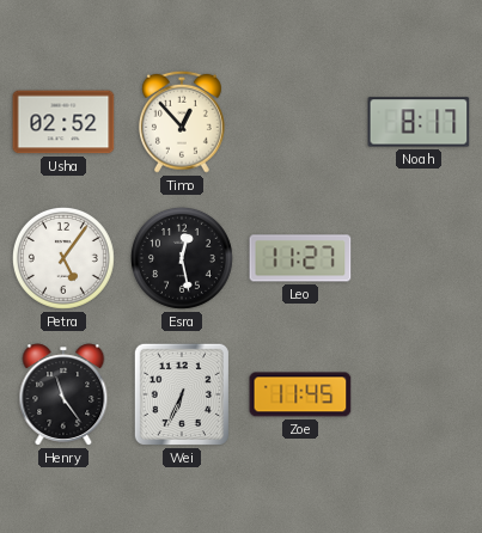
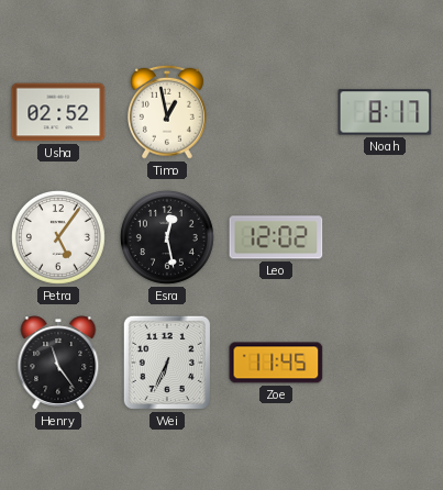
Timo: 12:53 -> 12:58
Leo: 11:27 -> 12:02
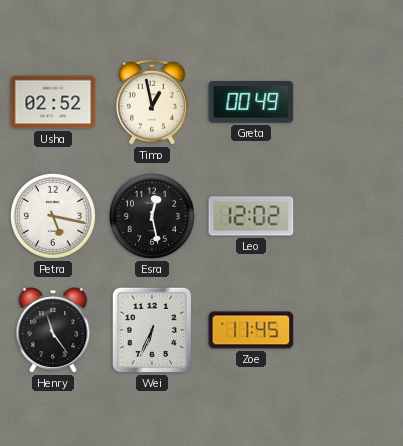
Greta: none -> 00:49
Noah: 8:17 -> none
Petra: 5:06 -> 5:17
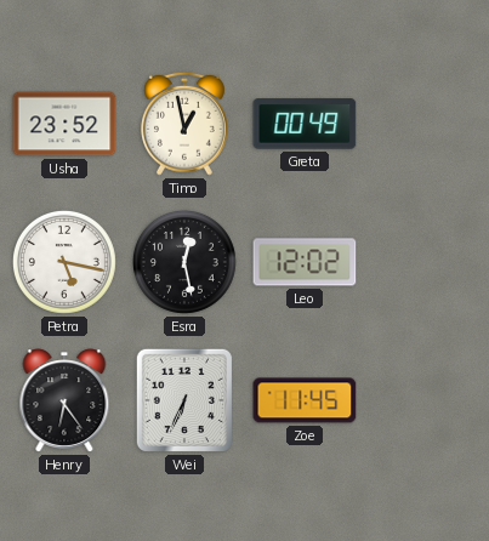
Usha: 02:52 -> 23:52
Henry: 11:24 -> 6:24
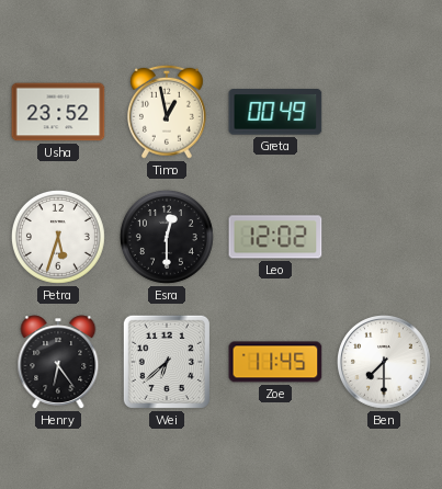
Petra: 5:17 -> 5:33
Esra: 12:28 -> 12:30
Wei: 6:34 -> 6:38
Ben: none -> 7:30
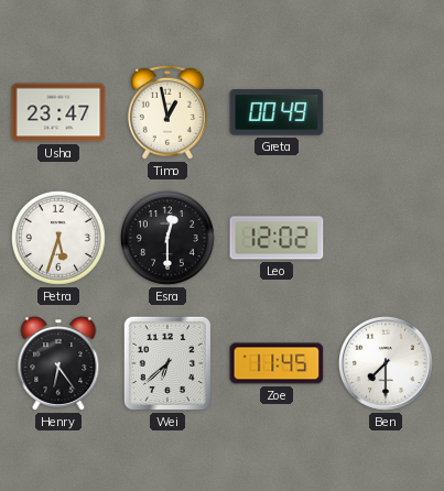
Usha: 23:52 -> 23:47
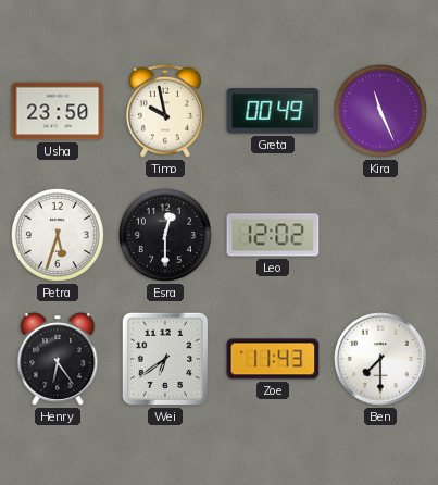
Usha: 23:47 -> 23:50
Timo: 12:58 -> 9:58
Kira: none -> 11:26
Wei: 6:38 -> 6:39
Zoe: 11:45 -> 11:43
